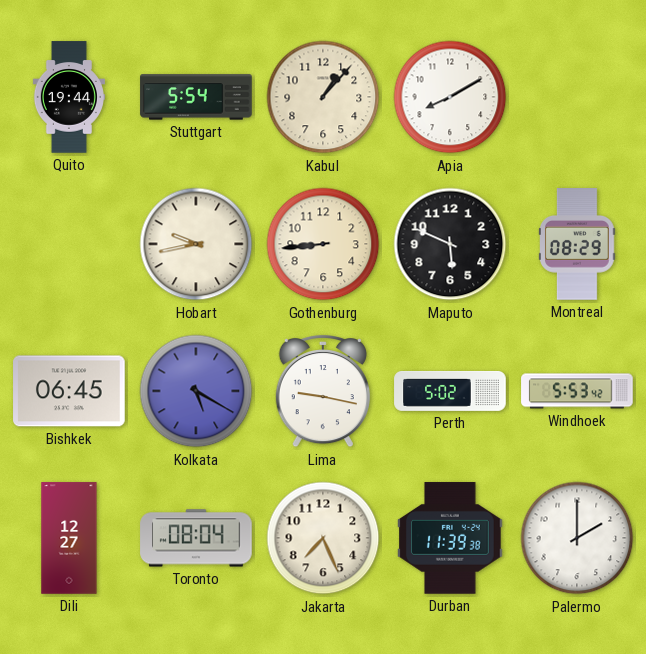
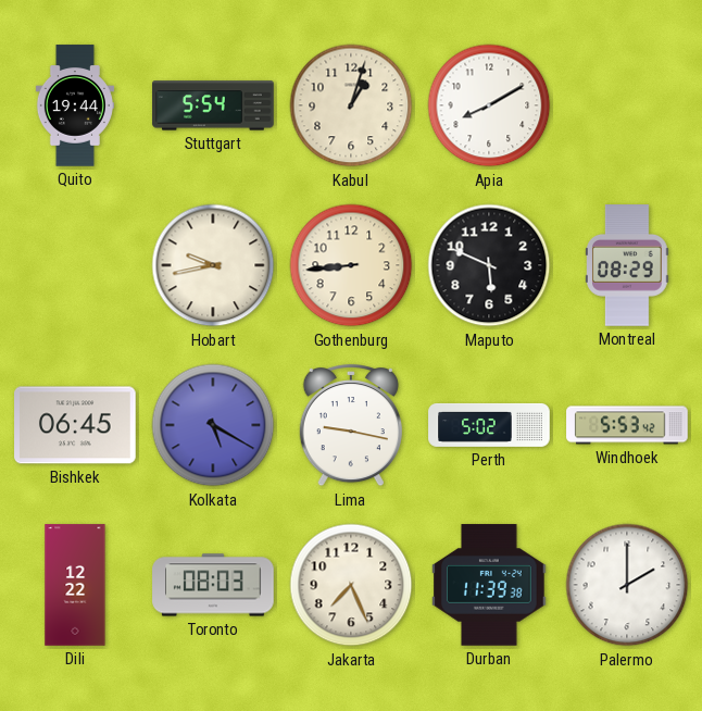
Kabul: 1:07 -> 1:03
Dili: 12:27 -> 12:22
Toronto: 08:04 -> 08:03
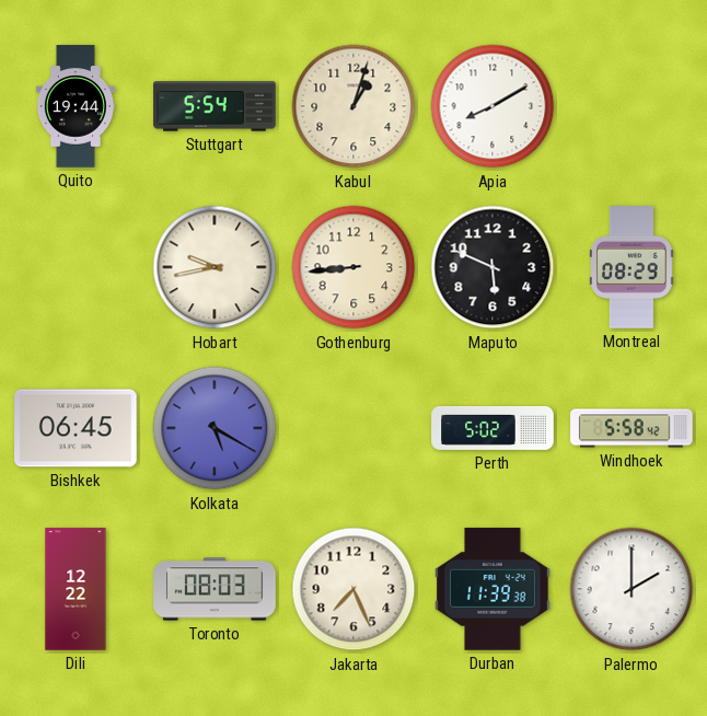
Lima: 9:17 -> none
Windhoek: 5:53 -> 5:58
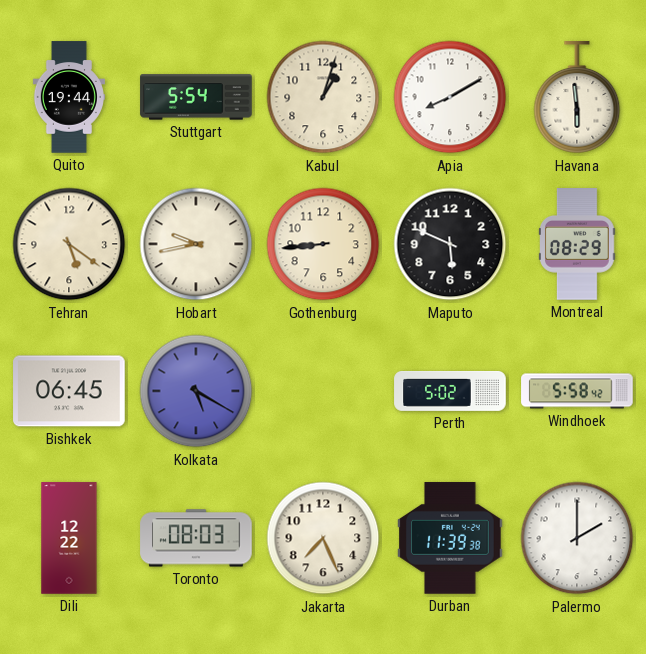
Havana: none -> 5:59
Tehran: none -> 5:21
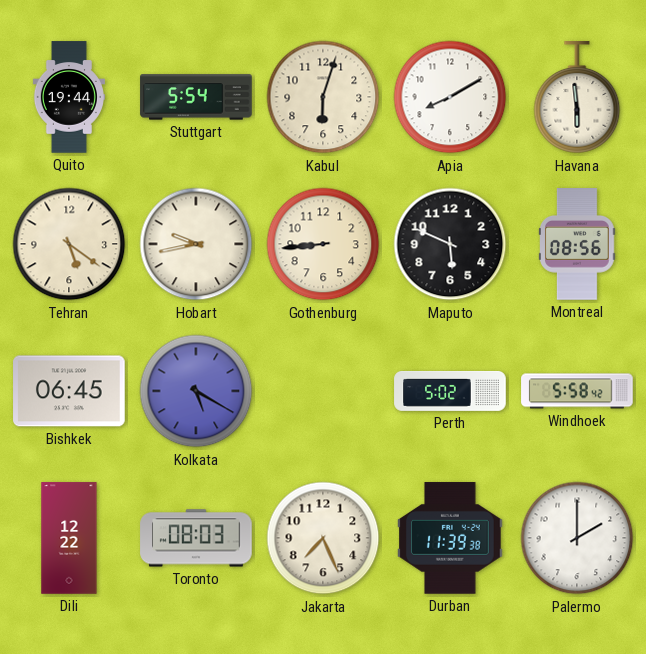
Kabul: 1:03 -> 6:03
Montreal: 08:29 -> 08:56
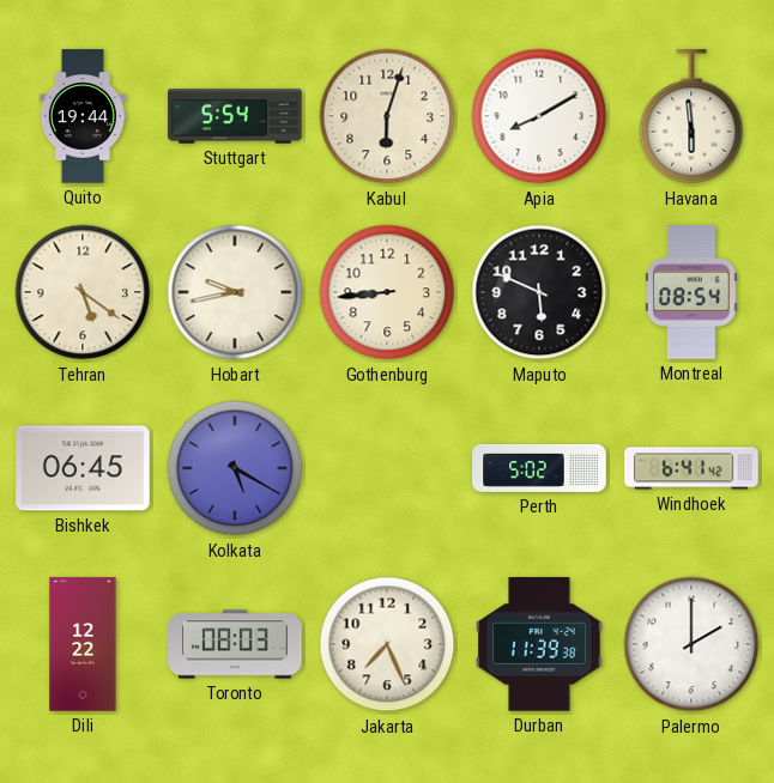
Montreal: 08:56 -> 08:54
Windhoek: 5:58 -> 6:41
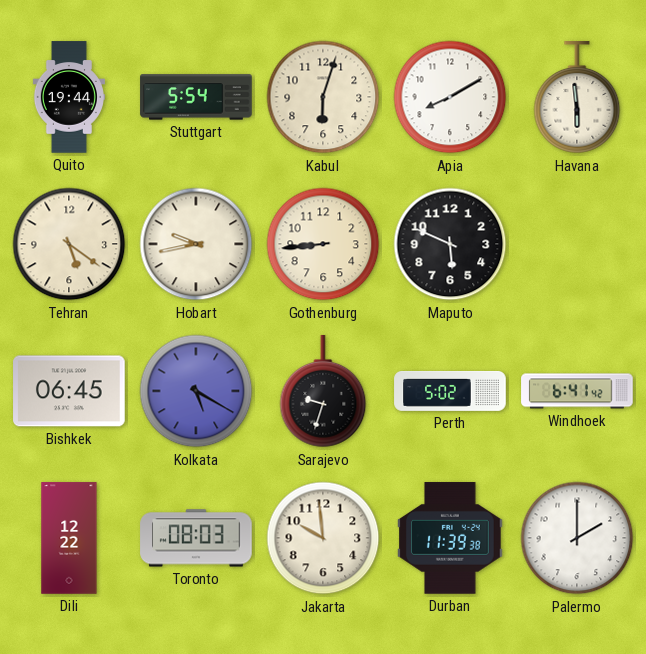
Montreal: 08:54 -> none
Sarajevo: none -> 9:33
Jakarta: 7:26 -> 9:59
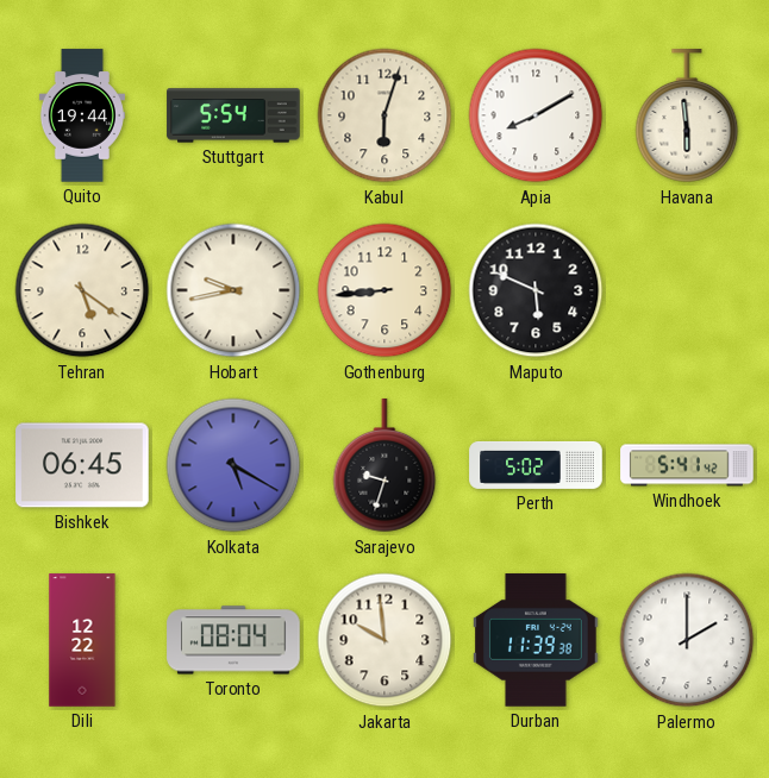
Windhoek: 6:41 -> 5:41
Toronto: 08:03 -> 08:04
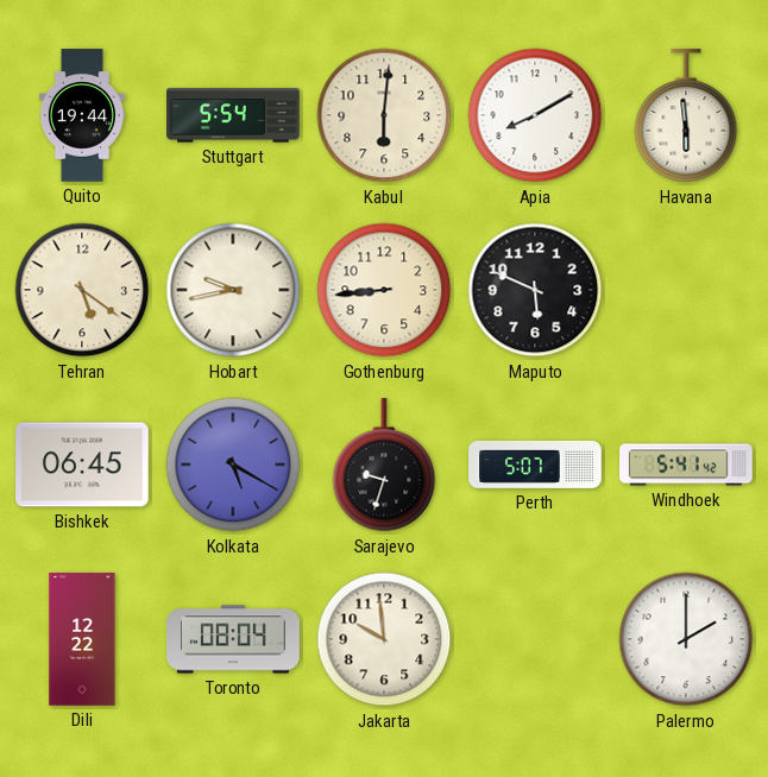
Kabul: 6:03 -> 6:01
Perth: 5:02 -> 5:07
Durban: 11:39 -> none
